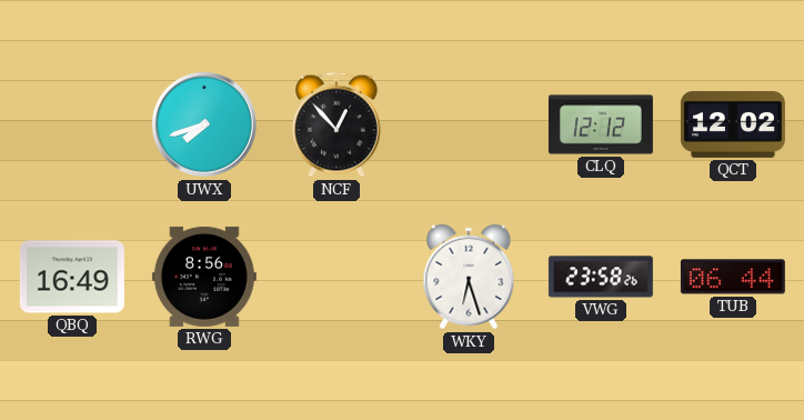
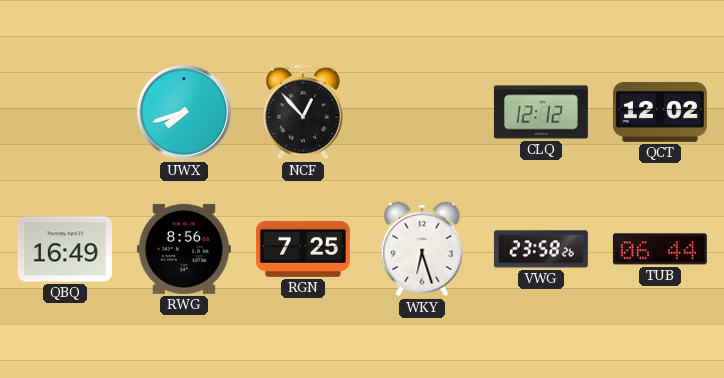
RGN: none -> 7:25
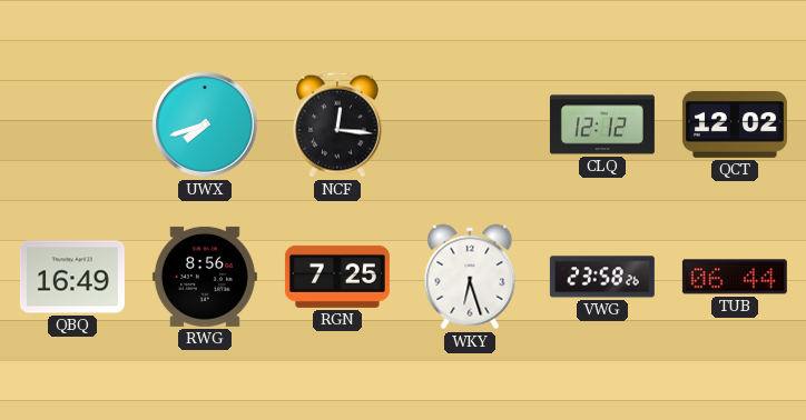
NCF: 12:53 -> 12:16
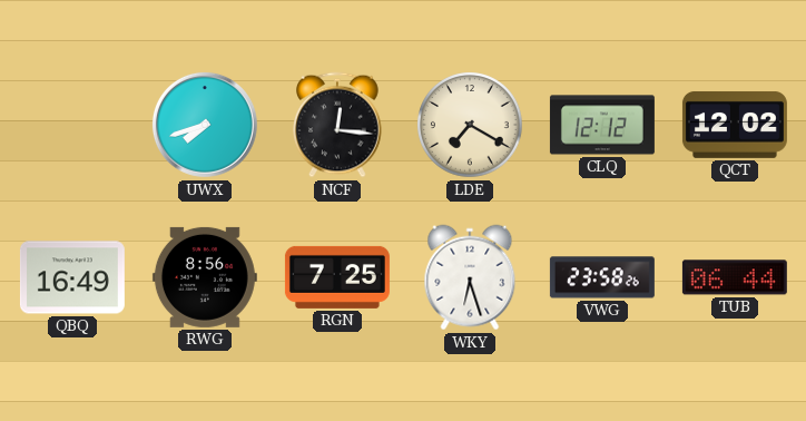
LDE: none -> 7:20
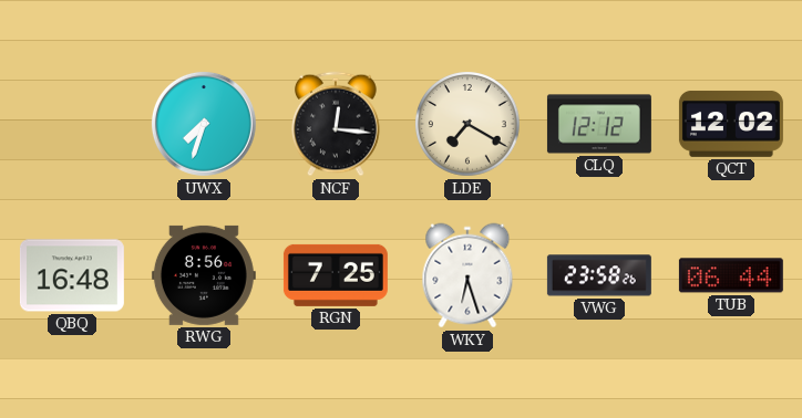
UWX: 7:42 -> 7:33
QBQ: 16:49 -> 16:48
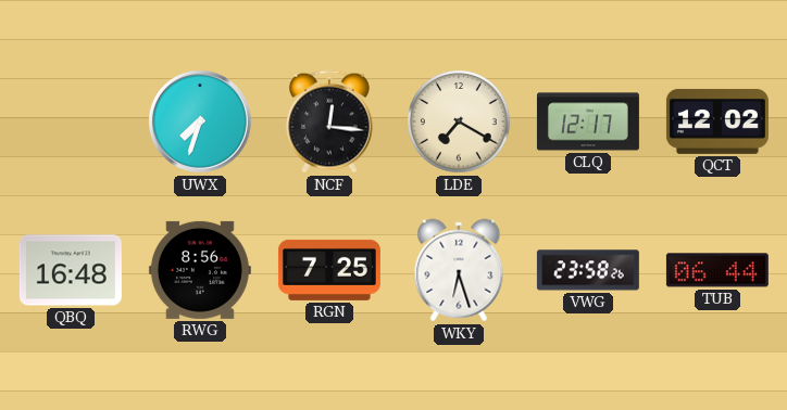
CLQ: 12:12 -> 12:17
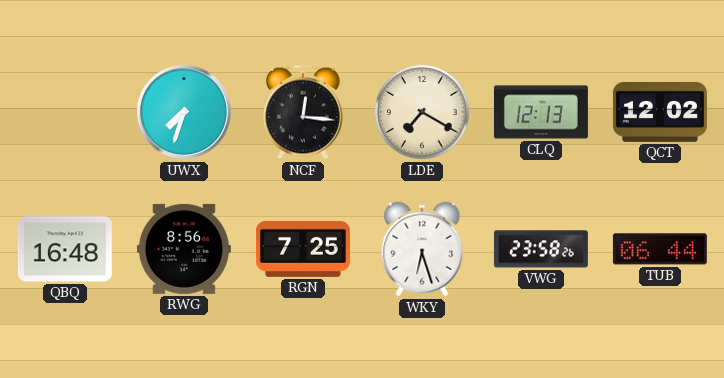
CLQ: 12:17 -> 12:13
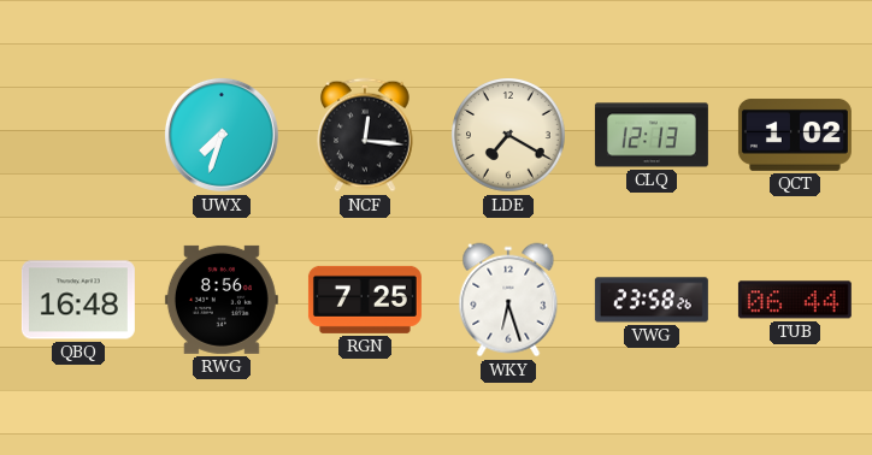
QCT: 12:02 -> 1:02
